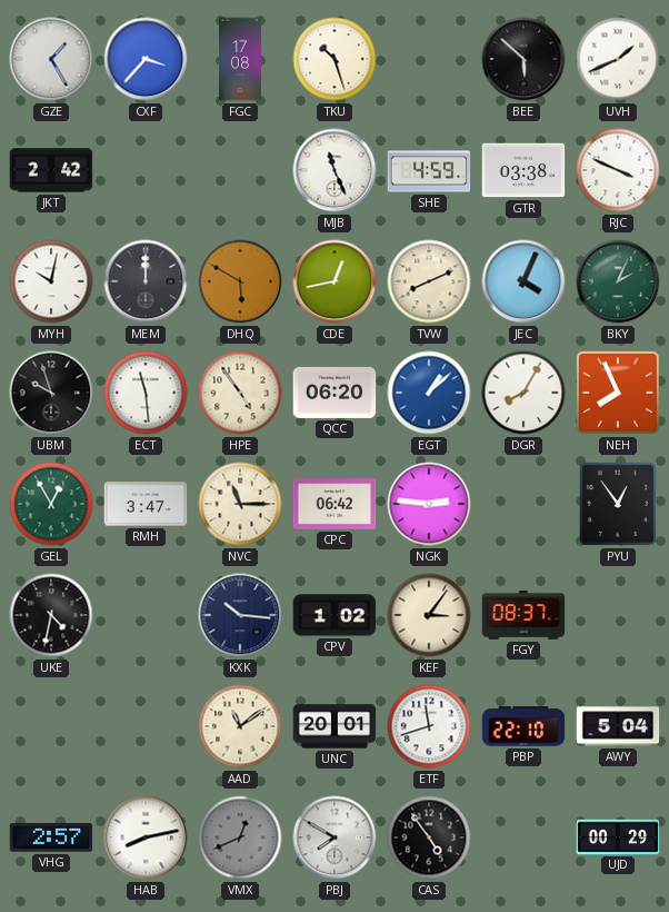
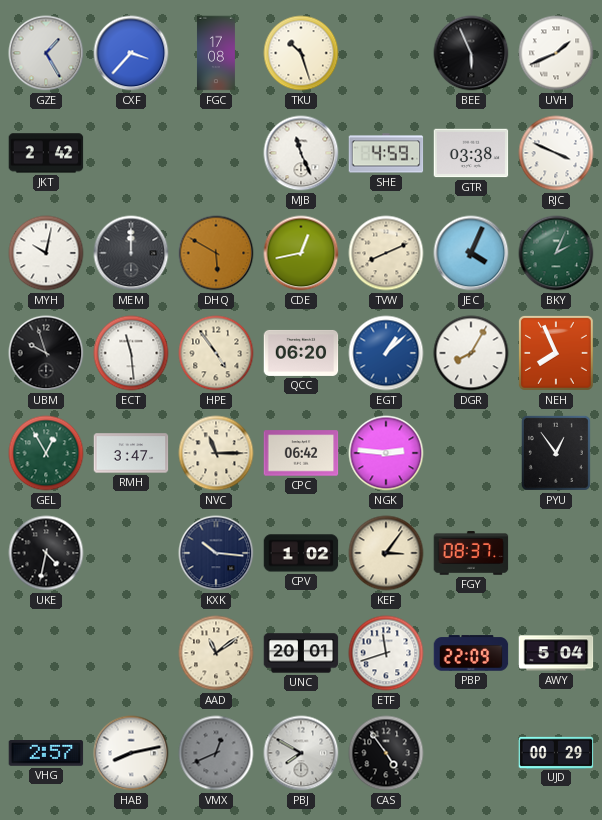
BEE: 5:52 -> 5:56
PBP: 22:10 -> 22:09
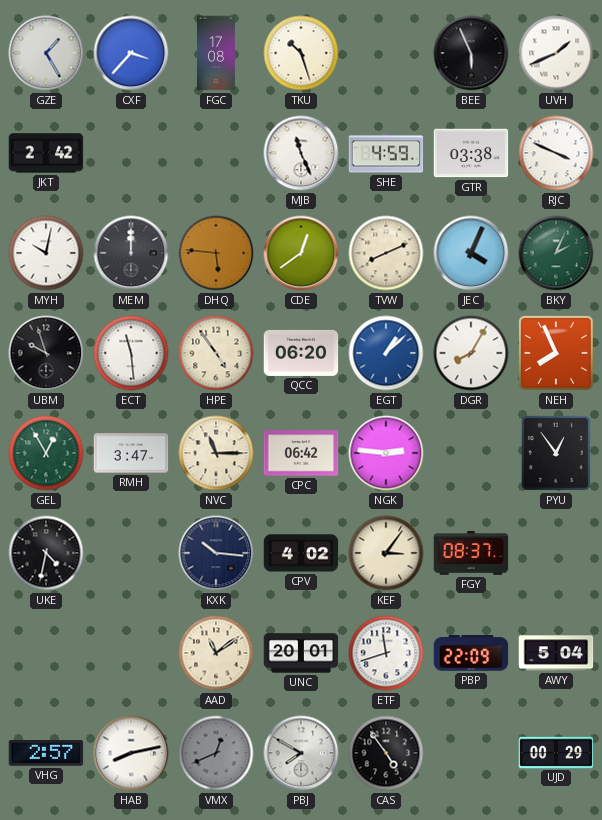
DHQ: 5:50 -> 5:46
CDE: 12:43 -> 12:39
CPV: 1:02 -> 4:02
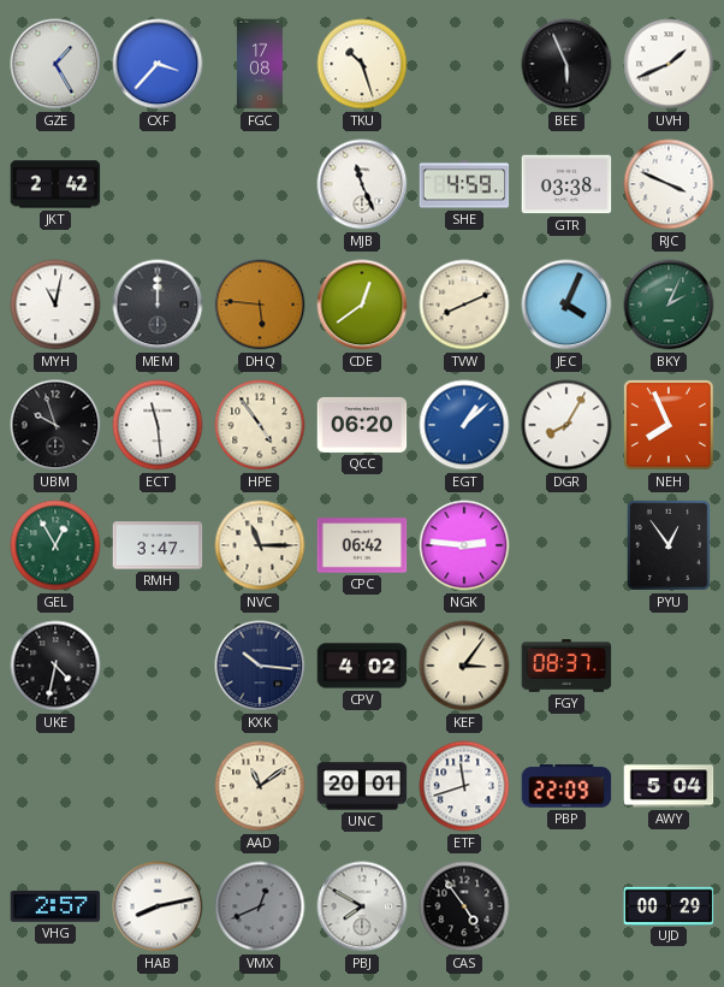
MYH: 10:02 -> 11:02
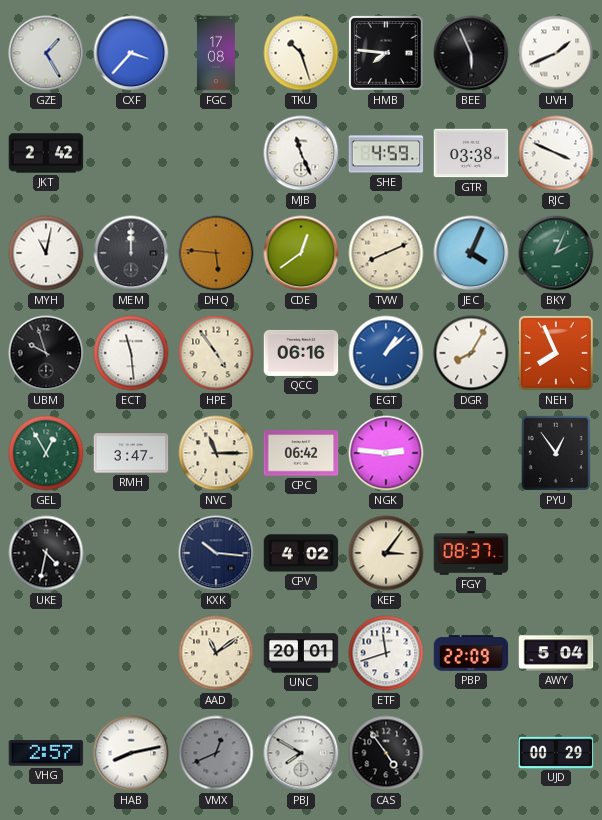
HMB: none -> 7:46
QCC: 06:20 -> 06:16
